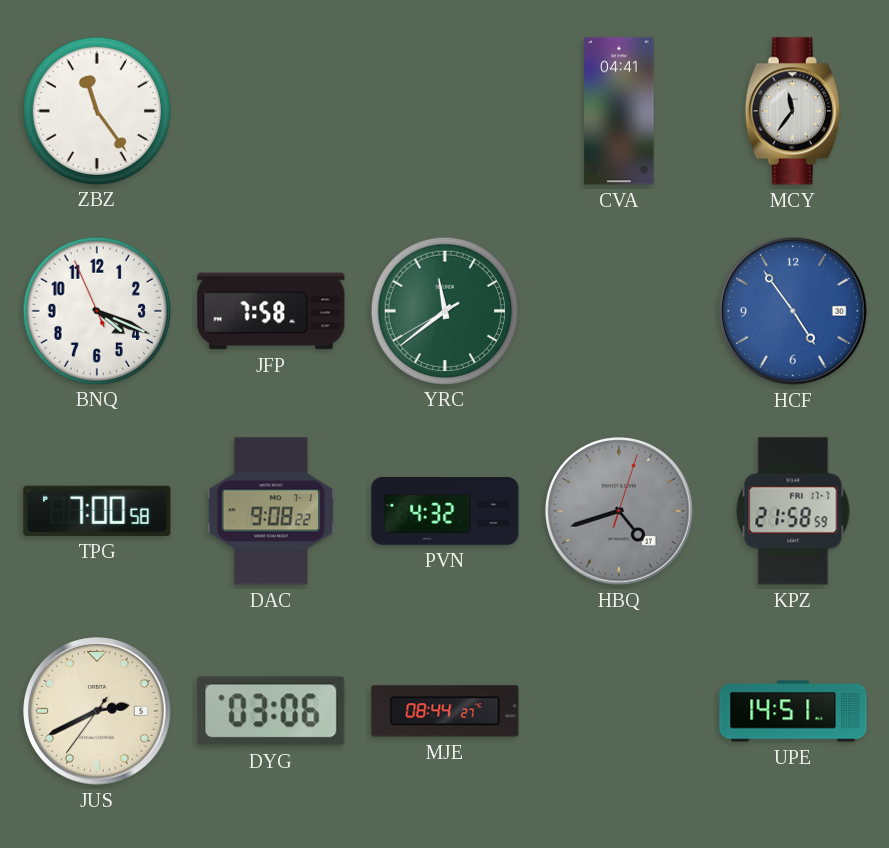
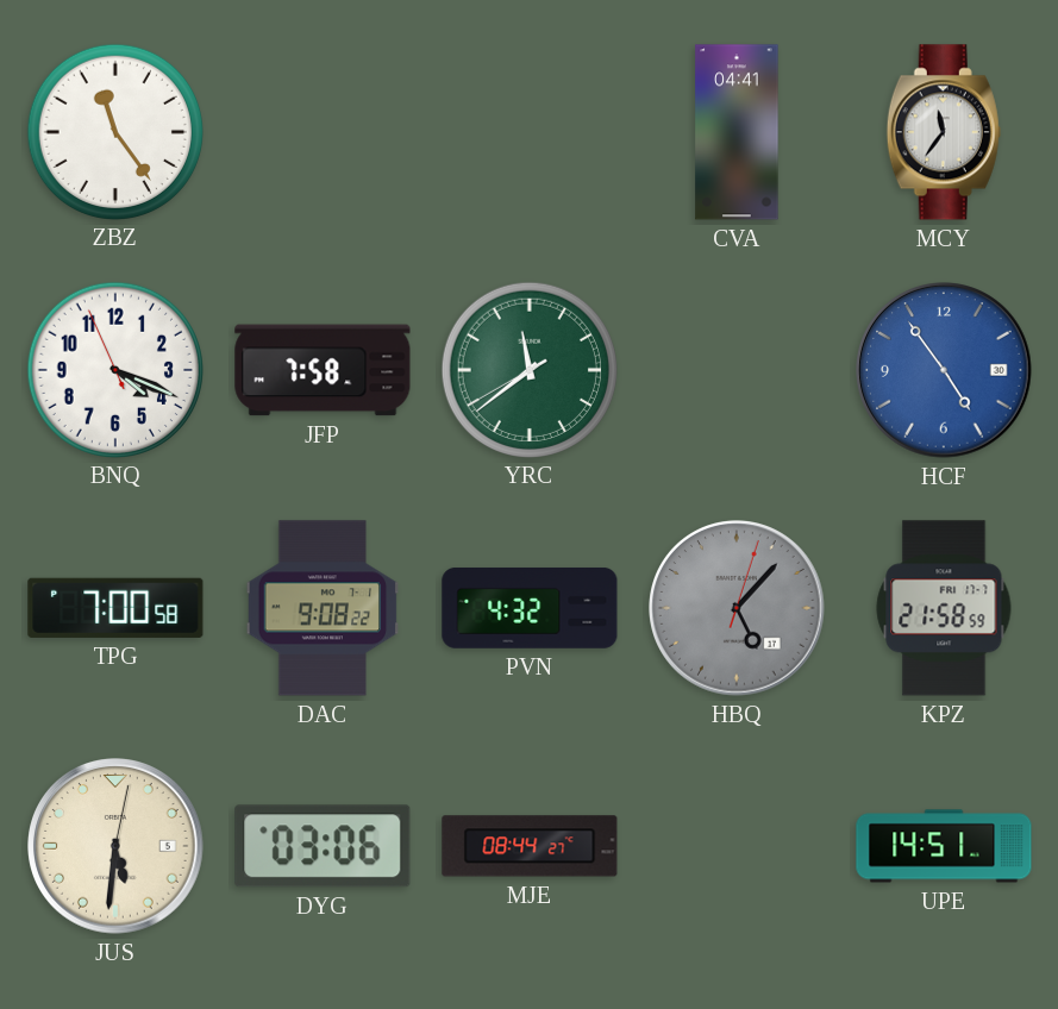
HBQ: 4:42 -> 5:07
JUS: 2:40 -> 5:31
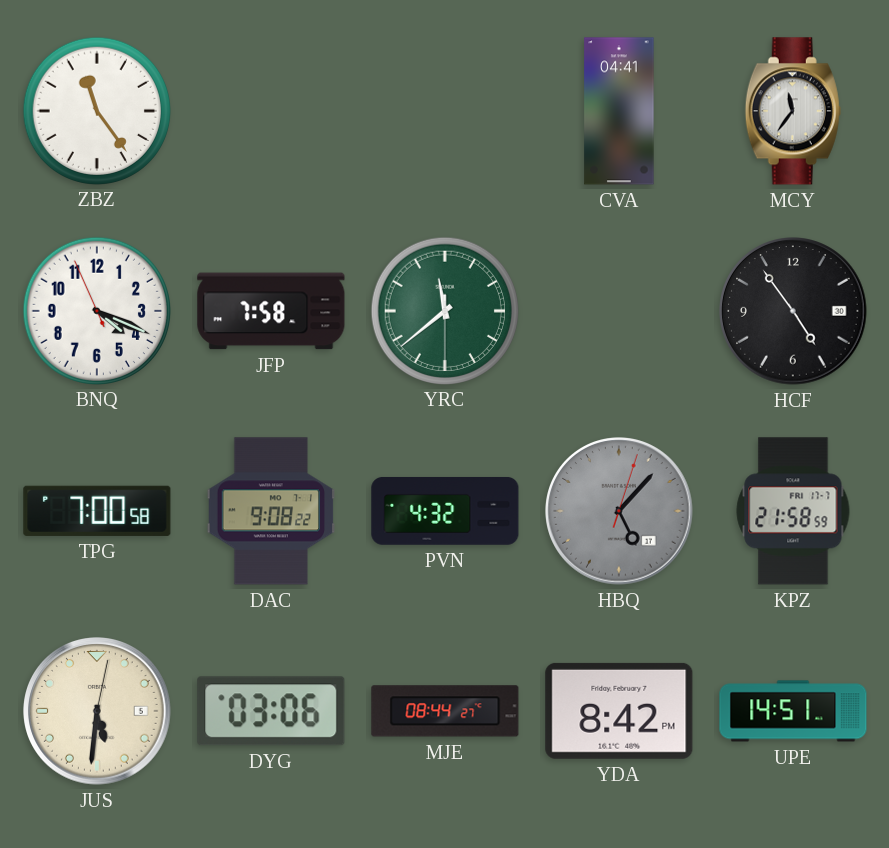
YRC: 11:38:40 -> 11:38:30
HCF dial: blue -> black
YDA: none -> 8:42
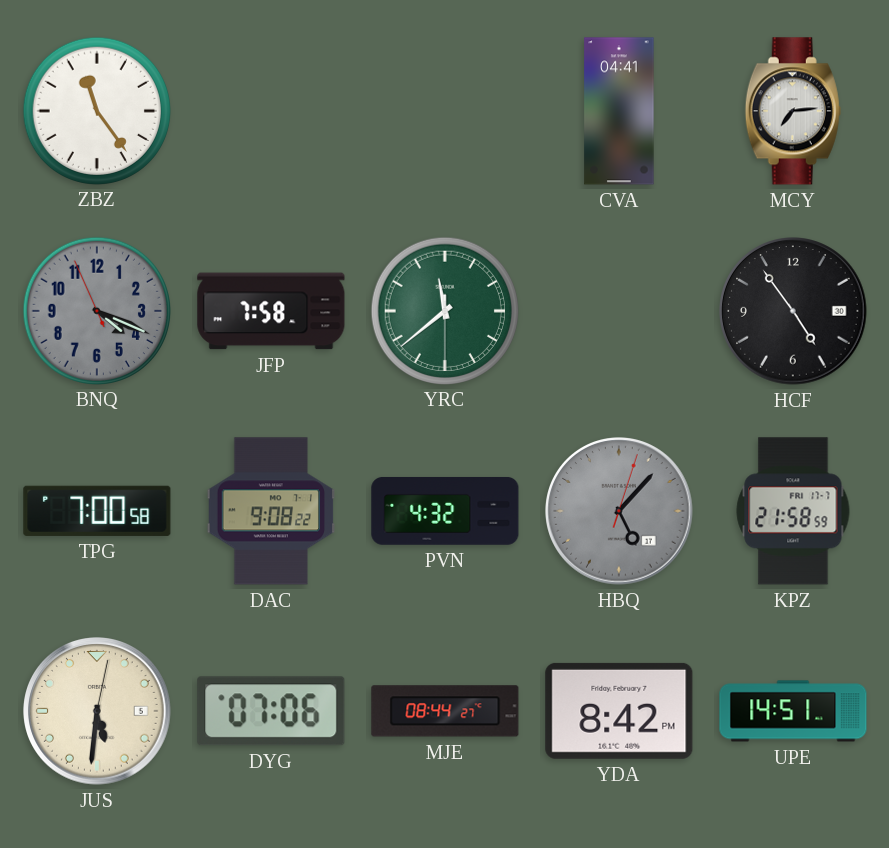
MCY: 11:36 -> 7:14
BNQ dial: white -> grey
DYG: 03:06 -> 07:06
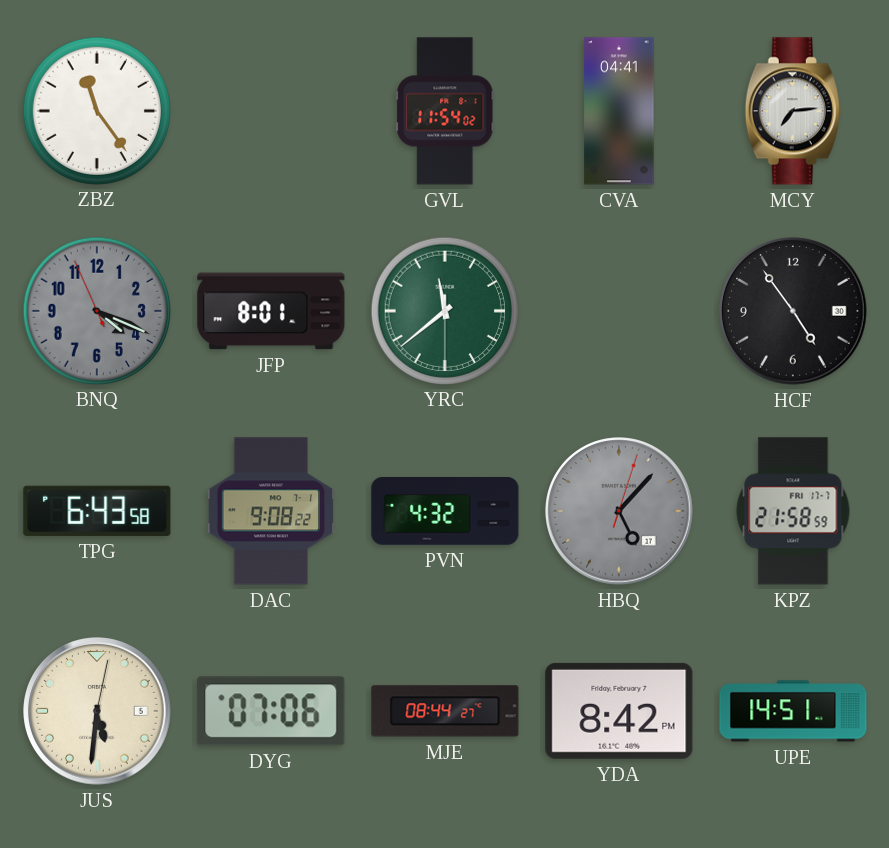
GVL: none -> 11:54
JFP: 7:58 -> 8:01
TPG: 7:00 -> 6:43
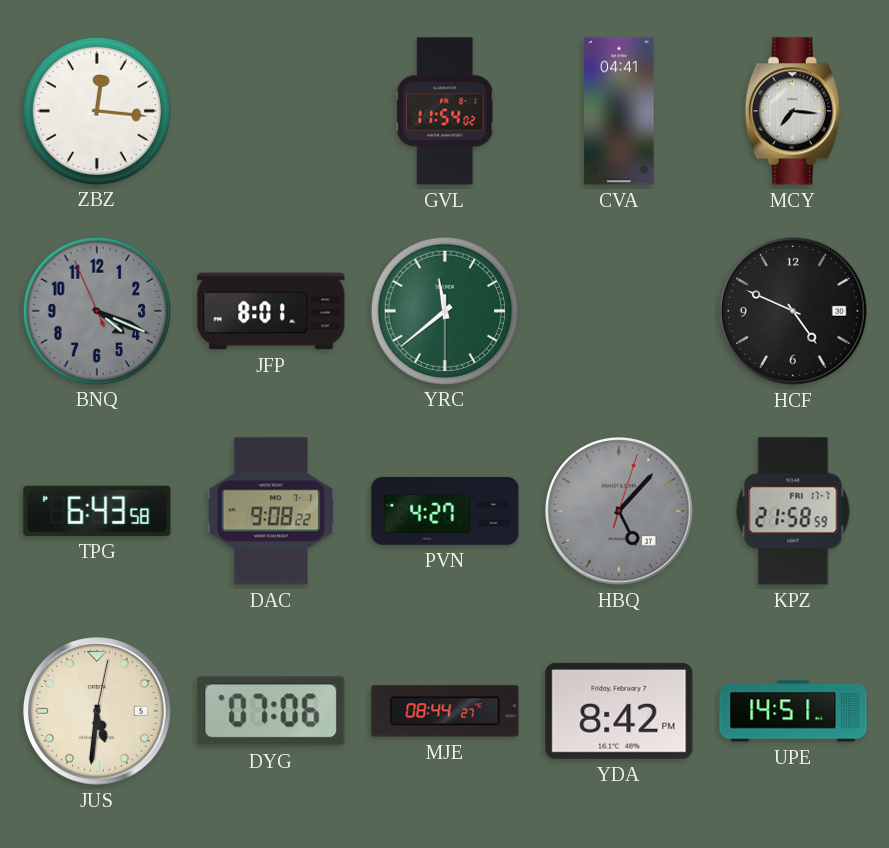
ZBZ: 11:24 -> 12:16
MCY: 7:14 -> 7:16
HCF: 4:54 -> 4:49
PVN: 4:32 -> 4:27
